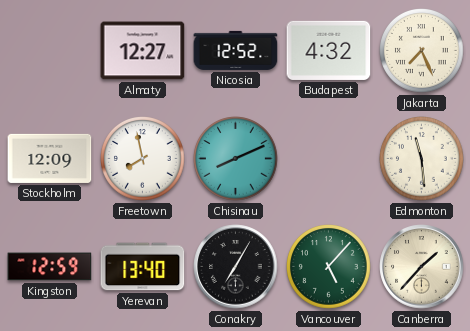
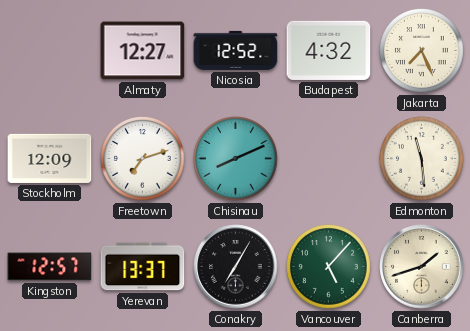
Freetown: 7:58 -> 7:12
Kingston: 12:59 -> 12:57
Yerevan: 13:40 -> 13:37
Canberra: 1:37 -> 1:42
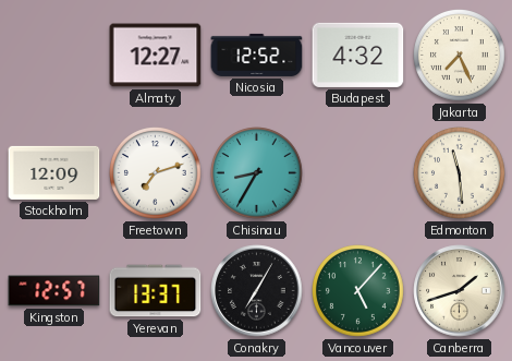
Chisinau: 8:11 -> 8:35
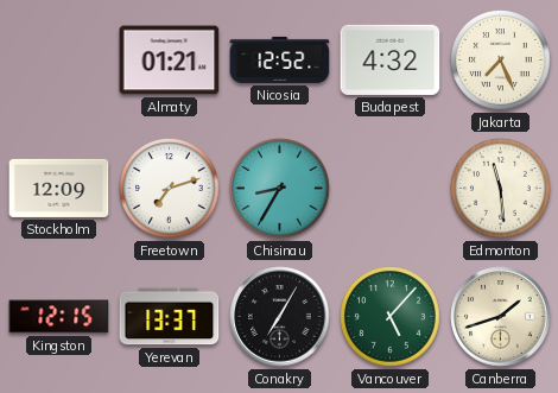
Almaty: 12:27 -> 01:21
Kingston: 12:57 -> 12:15
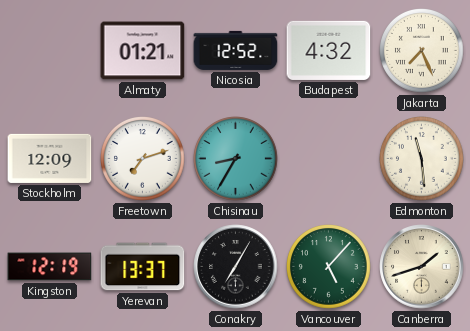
Kingston: 12:15 -> 12:19
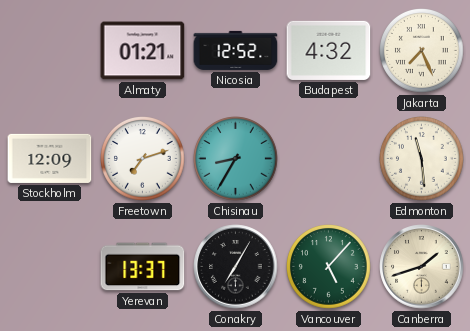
Kingston: 12:19 -> none
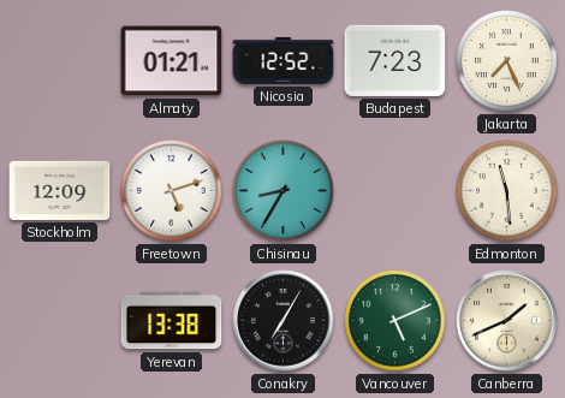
Budapest: 4:32 -> 7:23
Freetown: 7:12 -> 5:12
Yerevan: 13:37 -> 13:38
Vancouver: 5:07 -> 5:11
Canberra: 1:42 -> 1:41
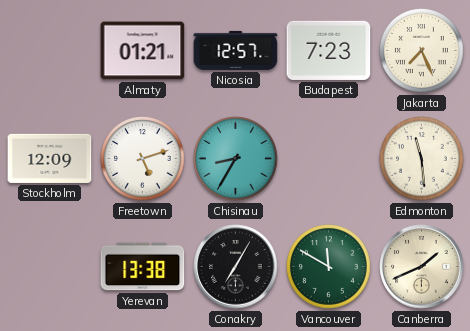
Nicosia: 12:52 -> 12:57
Vancouver: 5:11 -> 11:50
